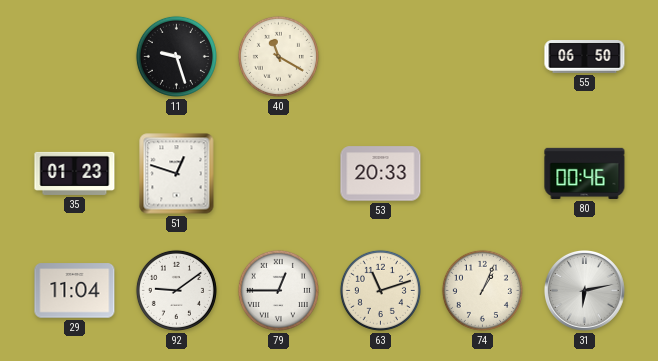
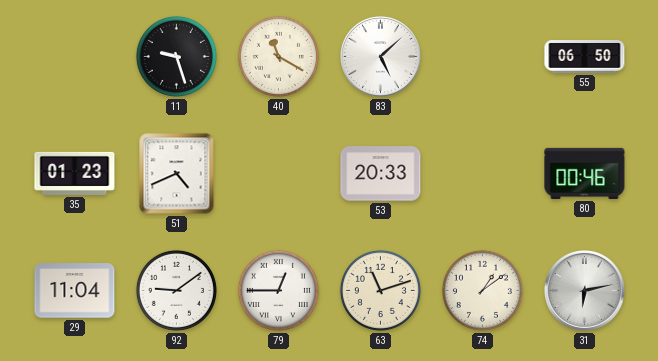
83: none -> 5:08
51: 12:48 -> 4:41
74: 1:04 -> 1:09
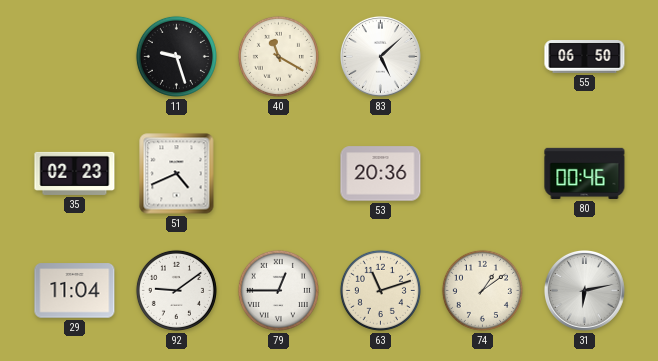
35: 01:23 -> 02:23
53: 20:33 -> 20:36
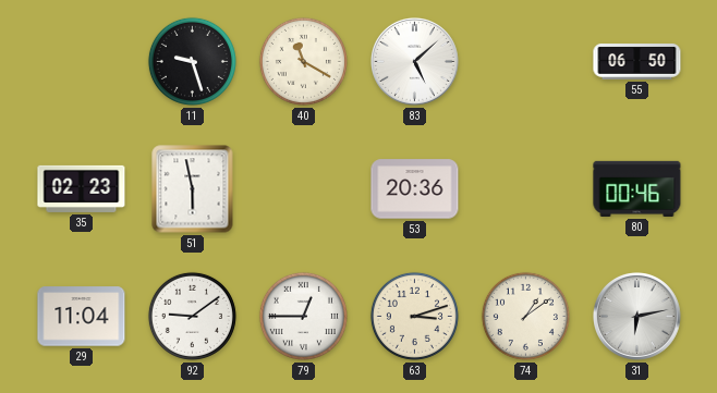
51: 4:41 -> 5:58
63: 11:12 -> 3:12
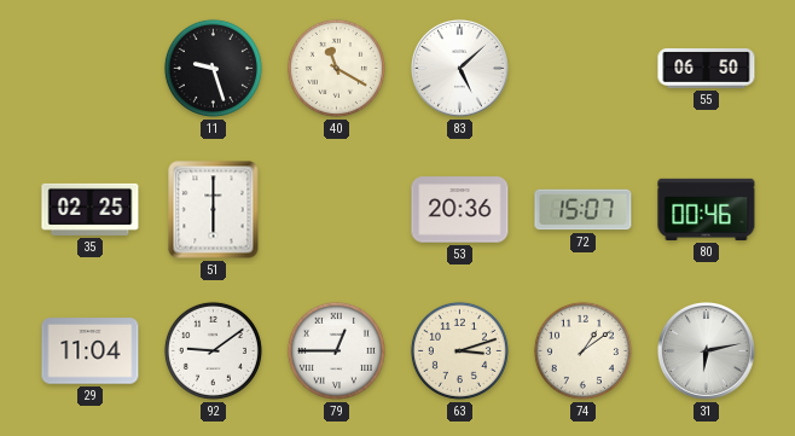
35: 02:23 -> 02:25
51: 5:58 -> 6:00
72: none -> 15:07
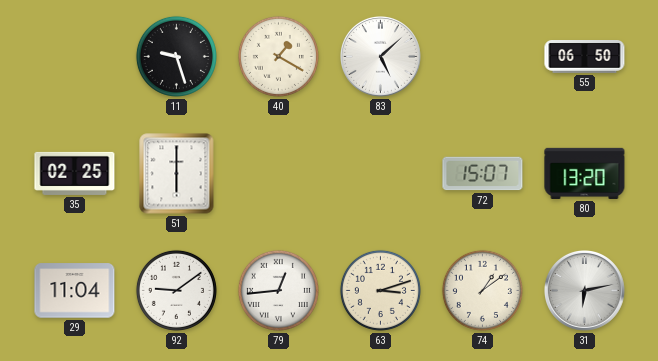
40: 11:20 -> 1:20
53: 20:36 -> none
80: 00:46 -> 13:20
79: 12:45 -> 12:44
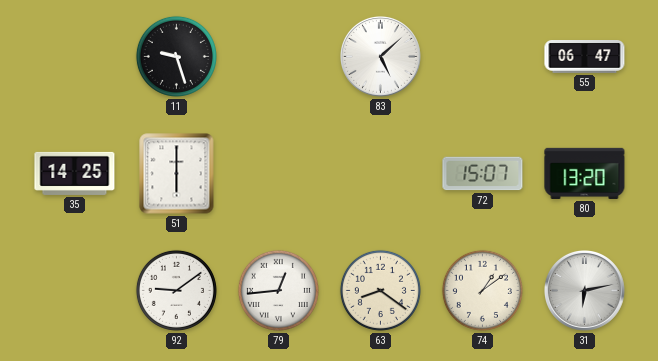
40: 1:20 -> none
55: 06:50 -> 06:47
35: 02:25 -> 14:25
29: 11:04 -> none
63: 3:12 -> 8:21
